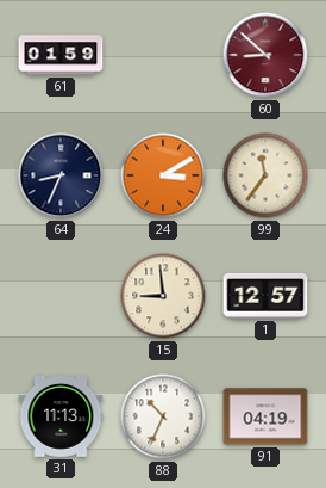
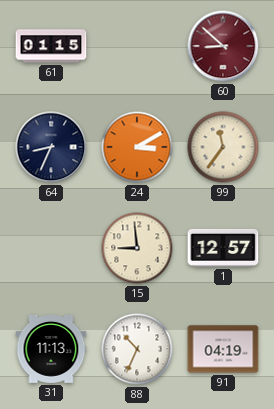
61: 01:59 -> 01:15
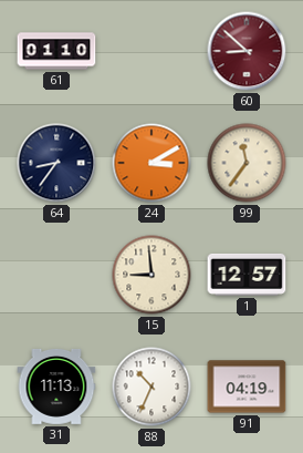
61: 01:15 -> 01:10
64: 8:34 -> 8:36
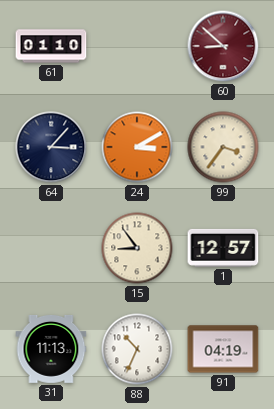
64: 8:36 -> 3:07
99: 11:36 -> 3:36
15: 8:59 -> 8:54
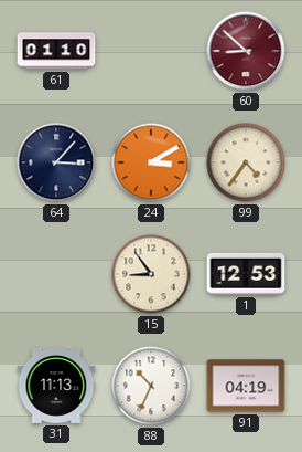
99: 3:36 -> 4:36
1: 12:57 -> 12:53
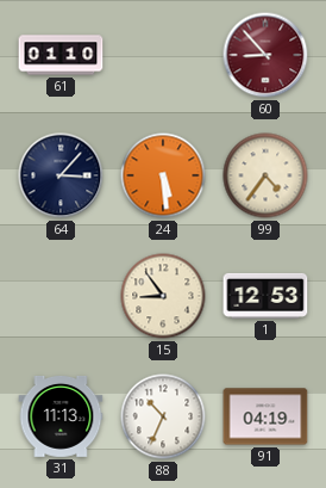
60: 8:52 -> 8:53
24: 3:10 -> 5:29
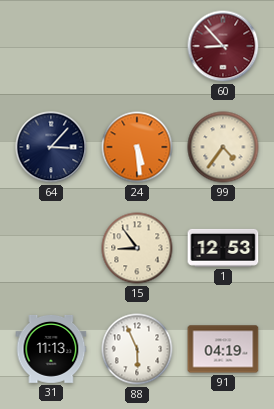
61: 01:10 -> none
88: 10:34 -> 5:56
